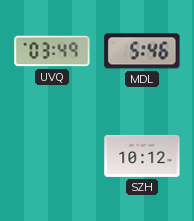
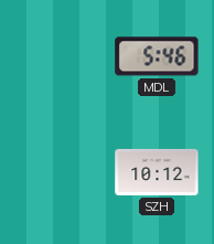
UVQ: 03:49 -> none
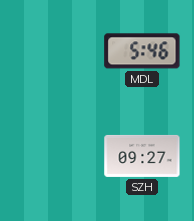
SZH: 10:12 -> 09:27
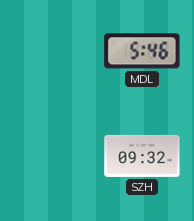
SZH: 09:27 -> 09:32
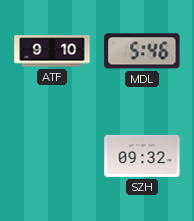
ATF: none -> 9:10
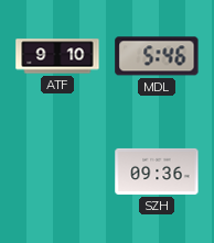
SZH: 09:32 -> 09:36
